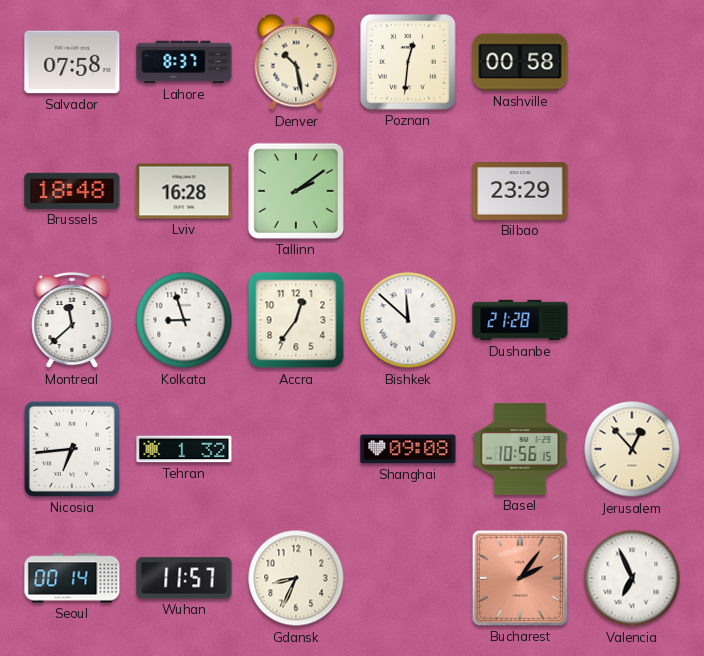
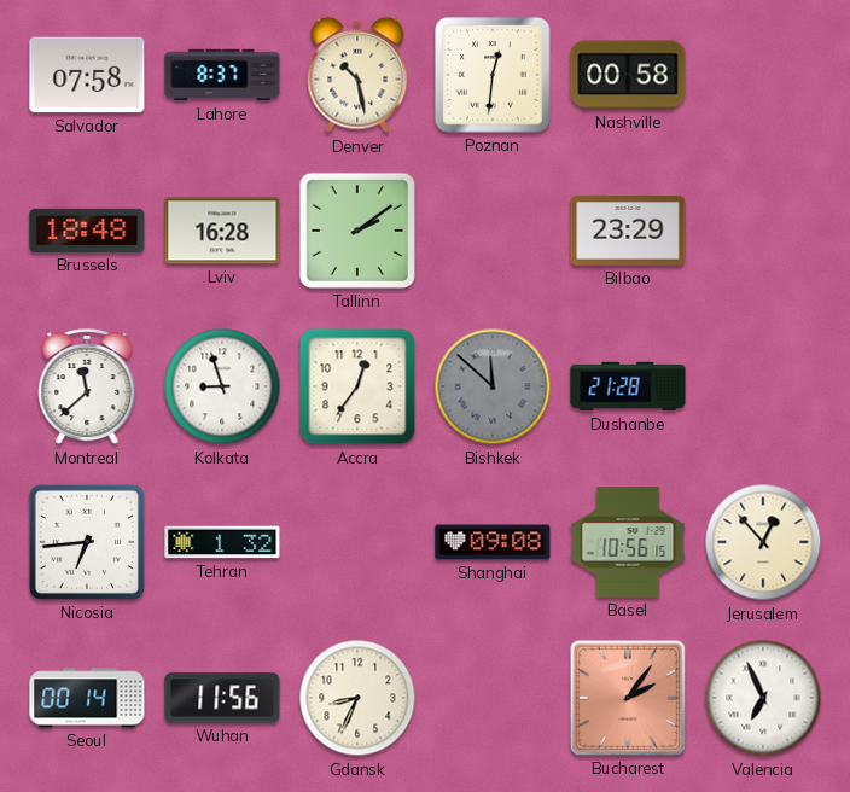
Bishkek dial: white -> grey
Wuhan: 11:57 -> 11:56
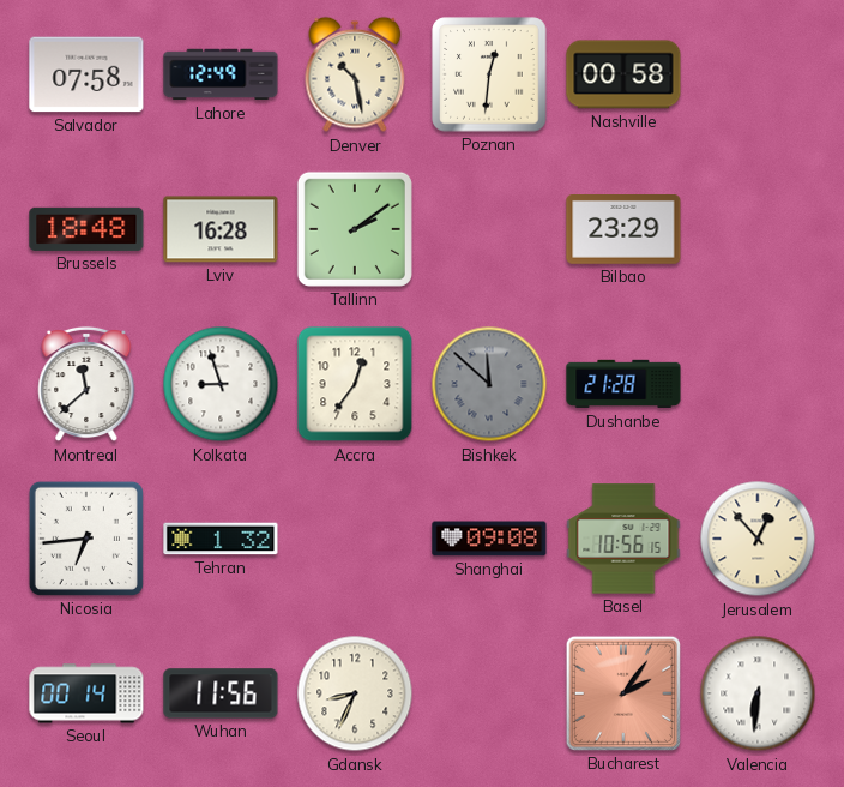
Lahore: 8:37 -> 12:49
Valencia: 6:56 -> 6:31
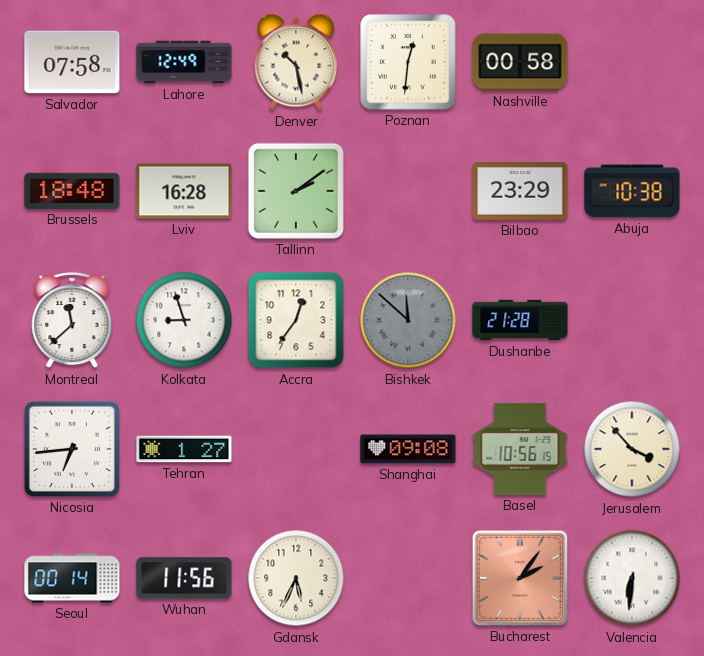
Abuja: none -> 10:38
Tehran: 1:32 -> 1:27
Jerusalem: 12:53 -> 3:53
Gdansk: 8:34 -> 5:34
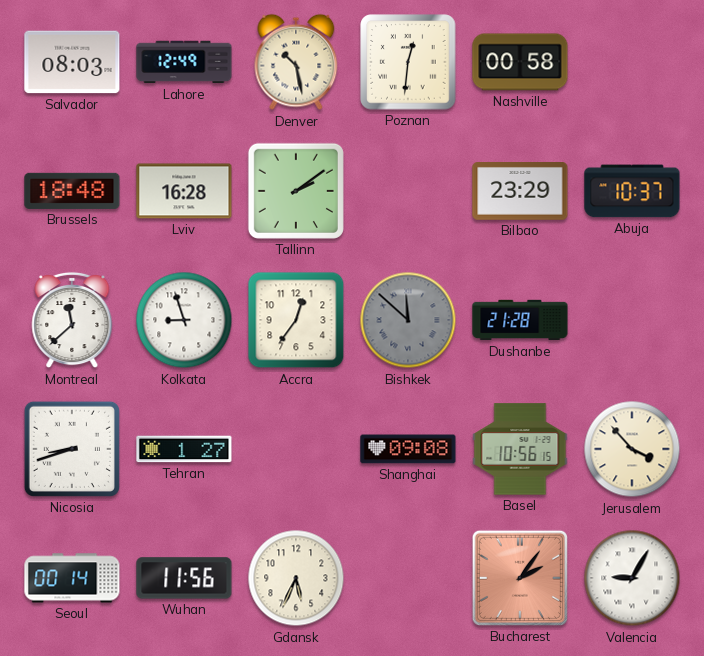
Salvador: 07:58 -> 08:03
Abuja: 10:38 -> 10:37
Nicosia: 6:44 -> 8:42
Valencia: 6:31 -> 9:05
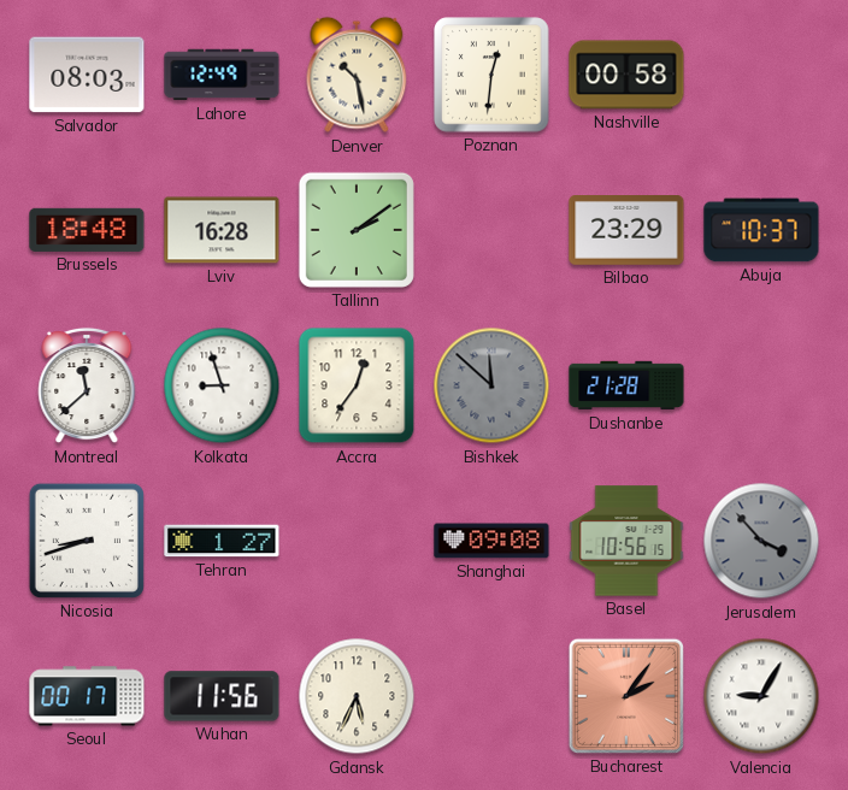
Jerusalem dial: cream -> grey
Seoul: 00:14 -> 00:17
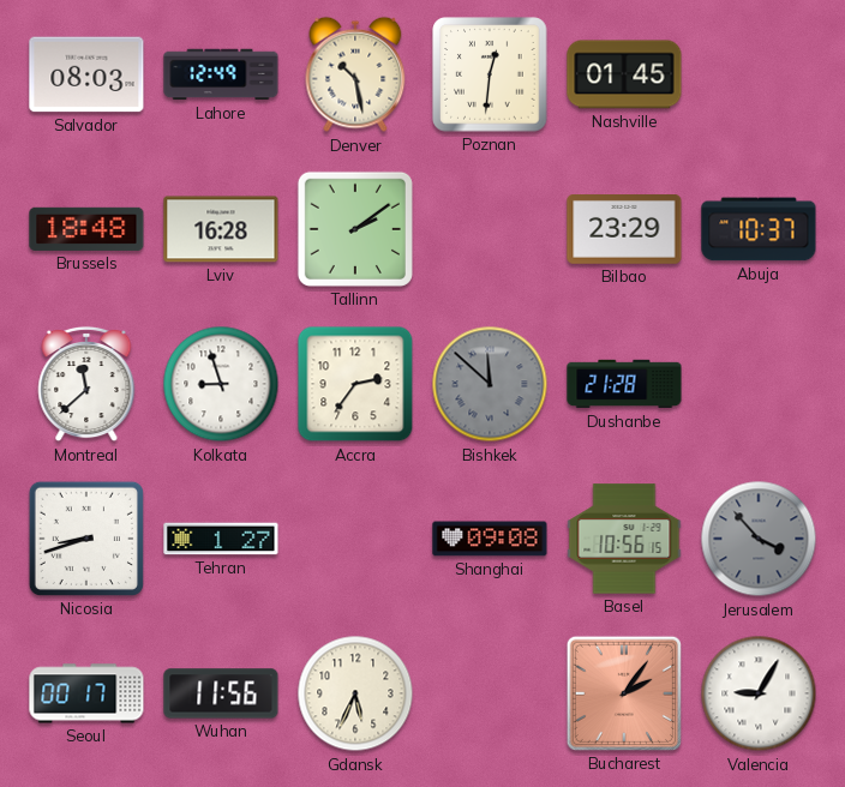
Nashville: 00:58 -> 01:45
Accra: 12:36 -> 2:36
